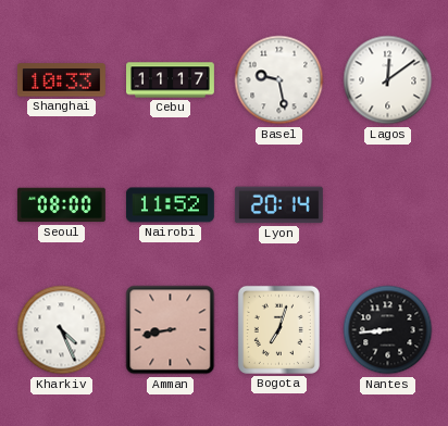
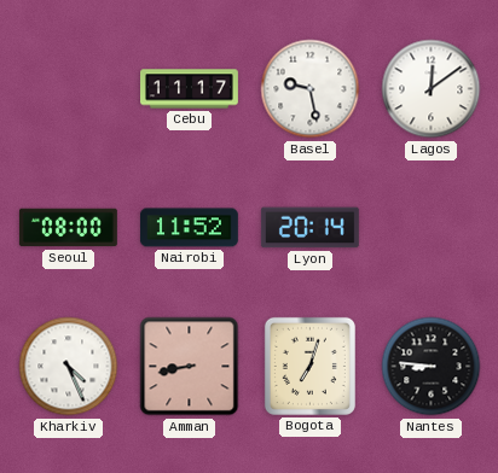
Shanghai: 10:33 -> none
Nantes: 8:44 -> 8:46
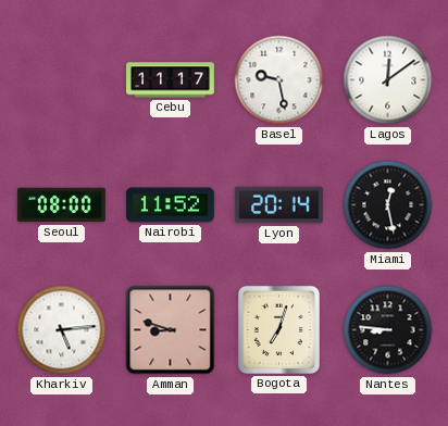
Miami: none -> 12:28
Kharkiv: 4:26 -> 5:14
Amman: 8:43 -> 8:48
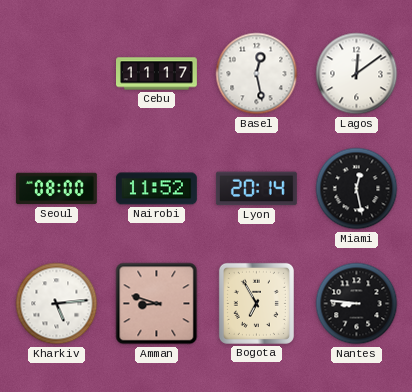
Basel: 9:28 -> 12:28
Bogota: 7:03 -> 6:55
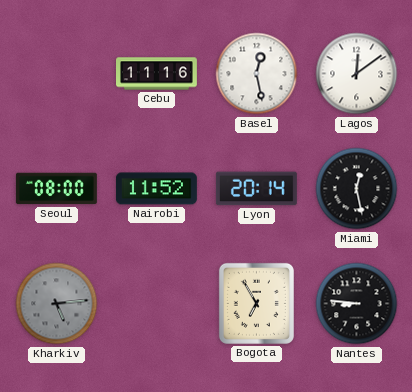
Cebu: 11:17 -> 11:16
Kharkiv dial: white -> grey
Amman: 8:48 -> none
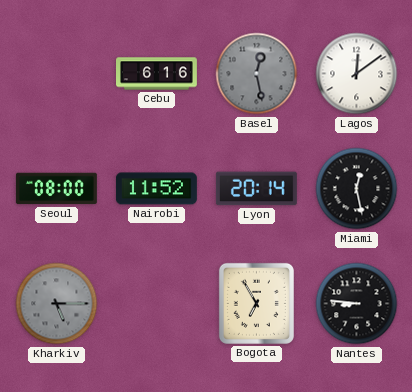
Cebu: 11:16 -> 6:16
Basel dial: white -> grey
Kharkiv: 5:14 -> 5:15
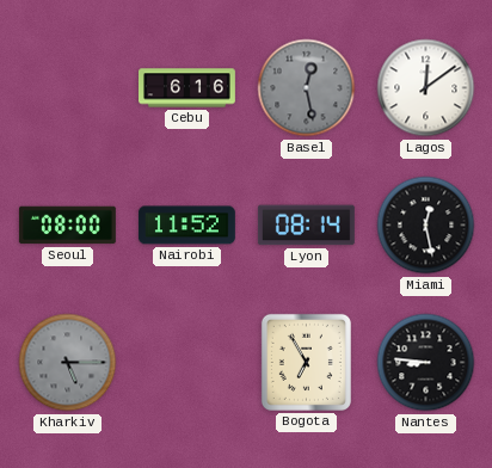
Lyon: 20:14 -> 08:14
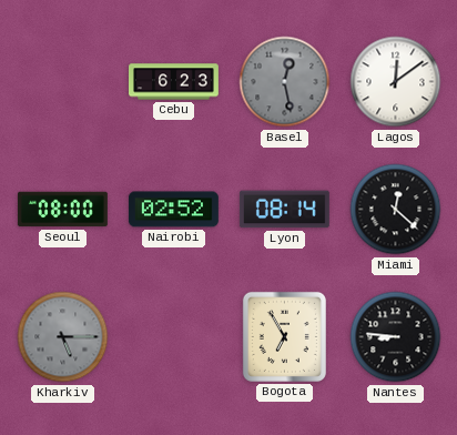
Cebu: 6:16 -> 6:23
Nairobi: 11:52 -> 02:52
Miami: 12:28 -> 12:22
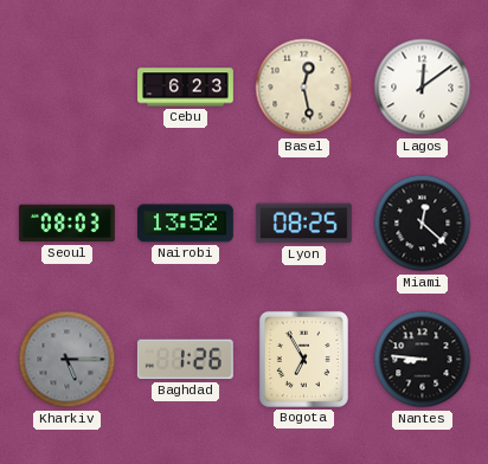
Basel dial: grey -> cream
Seoul: 08:00 -> 08:03
Nairobi: 02:52 -> 13:52
Lyon: 08:14 -> 08:25
Baghdad: none -> 1:26
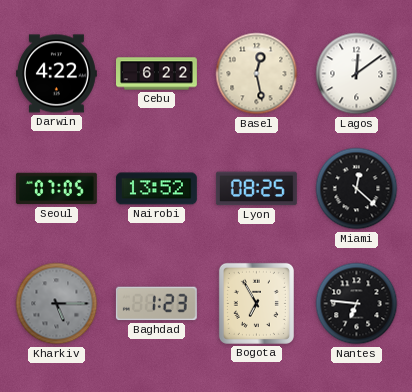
Darwin: none -> 4:22
Cebu: 6:23 -> 6:22
Seoul: 08:03 -> 07:05
Baghdad: 1:26 -> 1:23
Nantes: 8:46 -> 6:46
